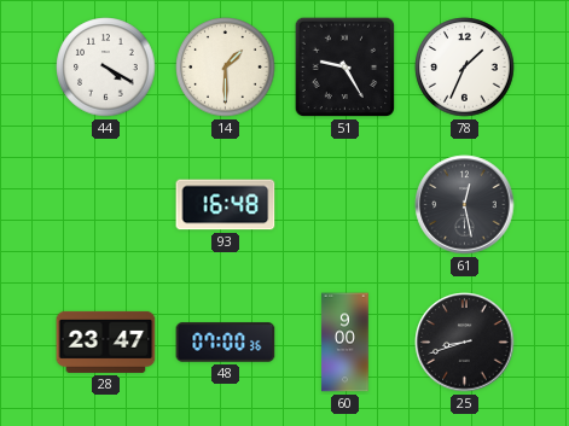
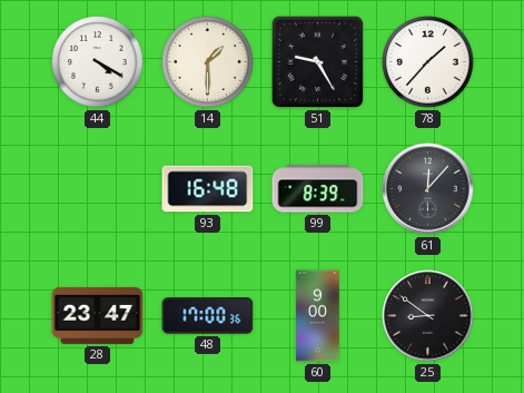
78: 1:34 -> 1:37
99: none -> 8:39
61: 12:28 -> 12:07
48: 07:00 -> 17:00
25: 8:42 -> 8:51
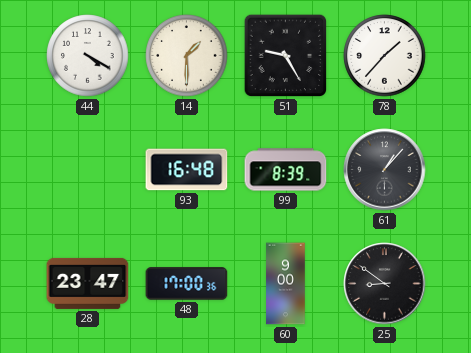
61: 12:07 -> 1:07
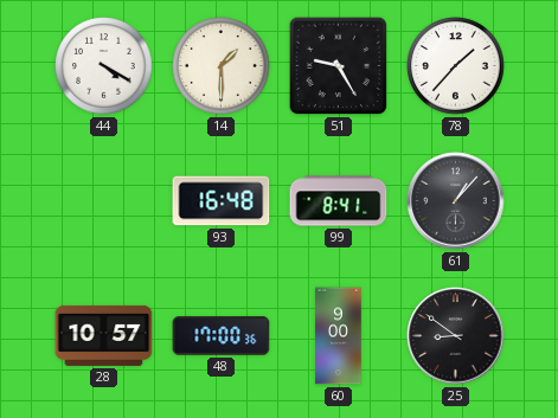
99: 8:39 -> 8:41
28: 23:47 -> 10:57
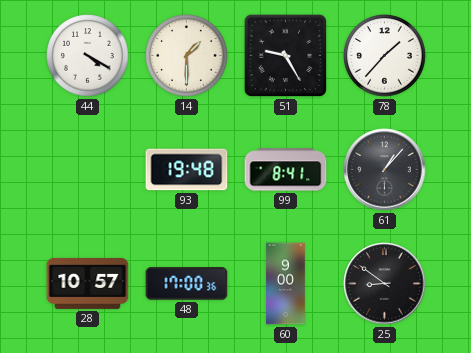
93: 16:48 -> 19:48
